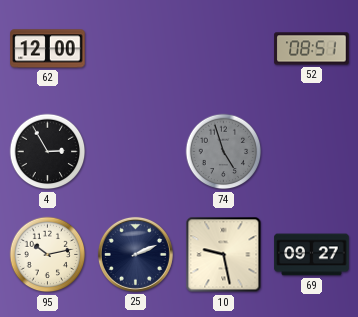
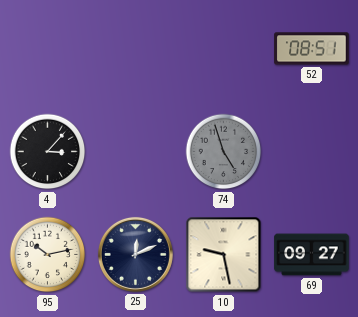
62: 12:00 -> none
4: 2:55 -> 3:07
25: 2:11 -> 12:11
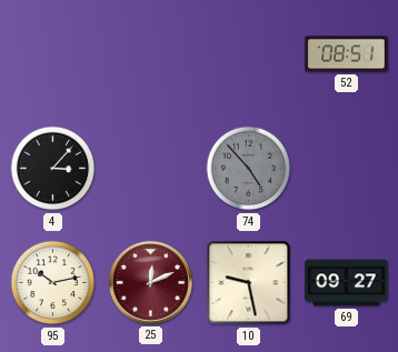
74: 4:57 -> 4:53
25 dial: navy -> burgundy
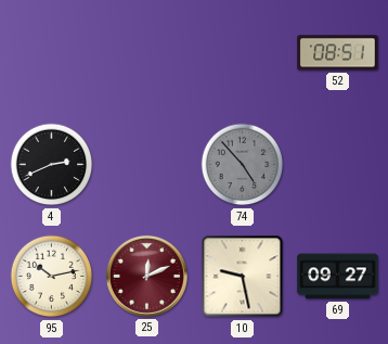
4: 3:07 -> 2:41
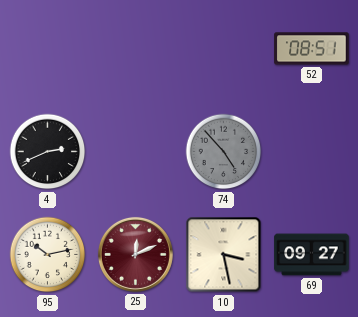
10: 9:28 -> 3:28
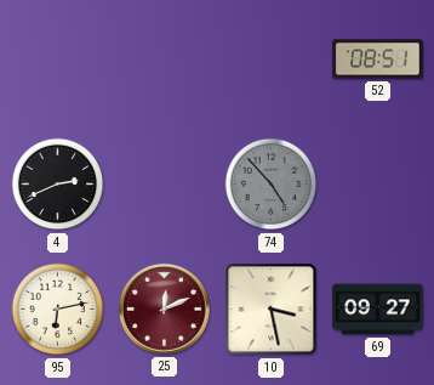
95: 10:13 -> 6:13
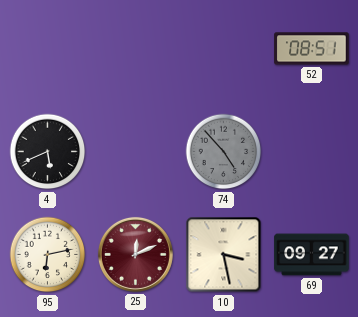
4: 2:41 -> 5:41
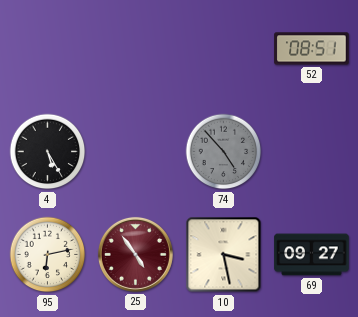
4: 5:41 -> 5:25
25: 12:11 -> 4:54
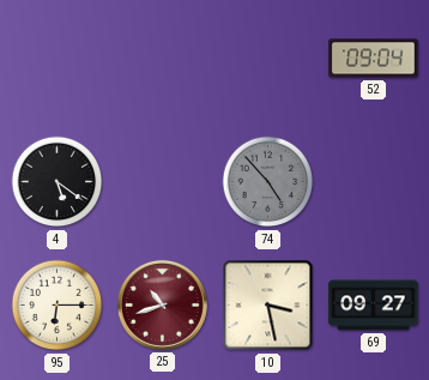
52: 08:51 -> 09:04
4: 5:25 -> 5:21
95: 6:13 -> 6:15
25: 4:54 -> 10:42
